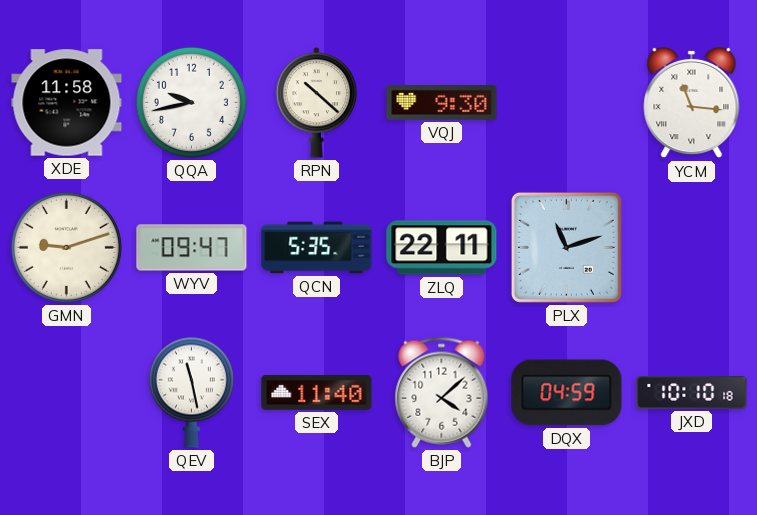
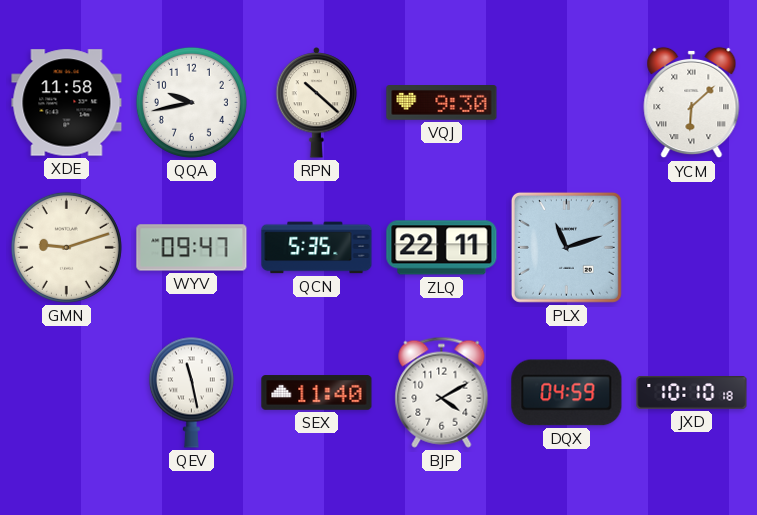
YCM: 11:16 -> 6:08
BJP: 4:08 -> 4:10
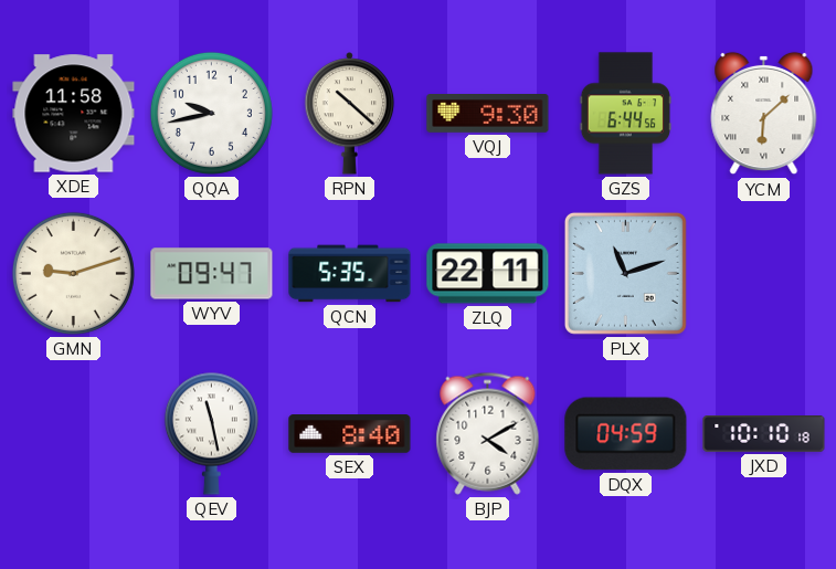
GZS: none -> 6:44
SEX: 11:40 -> 8:40
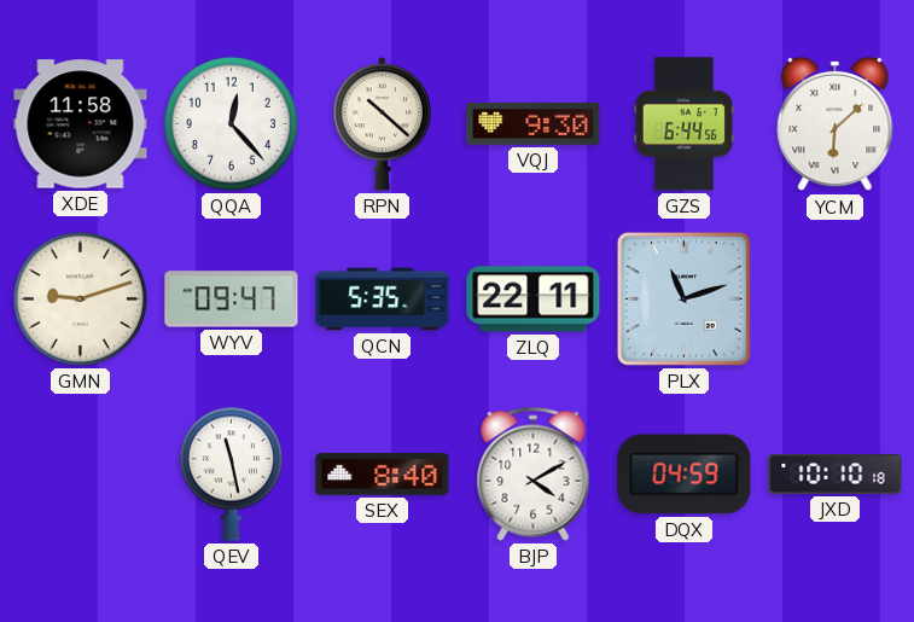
QQA: 9:43 -> 12:23
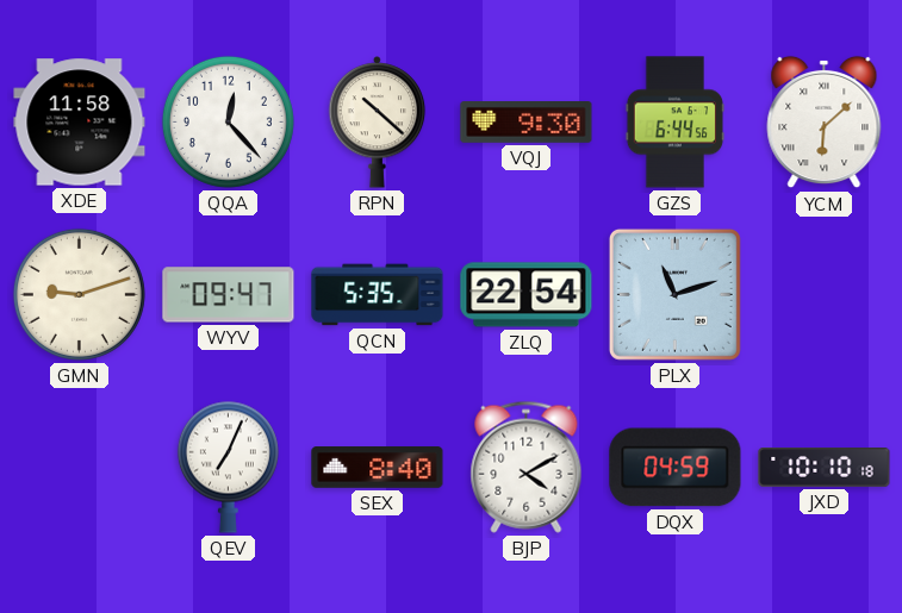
ZLQ: 22:11 -> 22:54
QEV: 11:28 -> 7:04
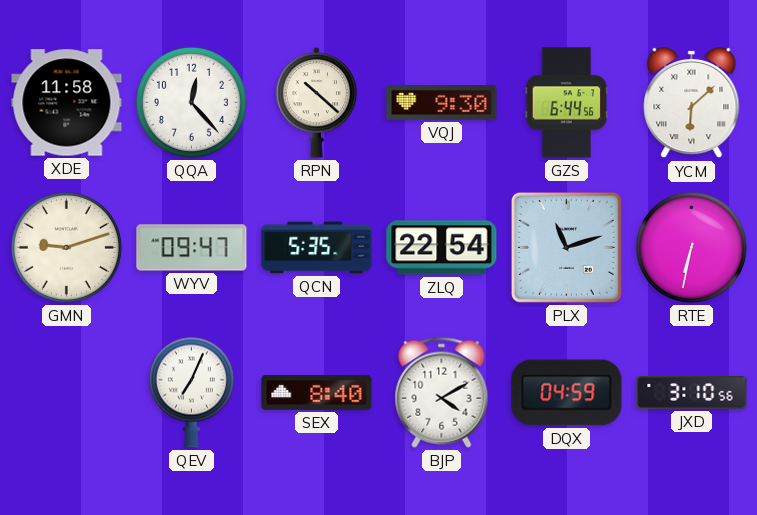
RTE: none -> 6:32
JXD: 10:10 -> 3:10
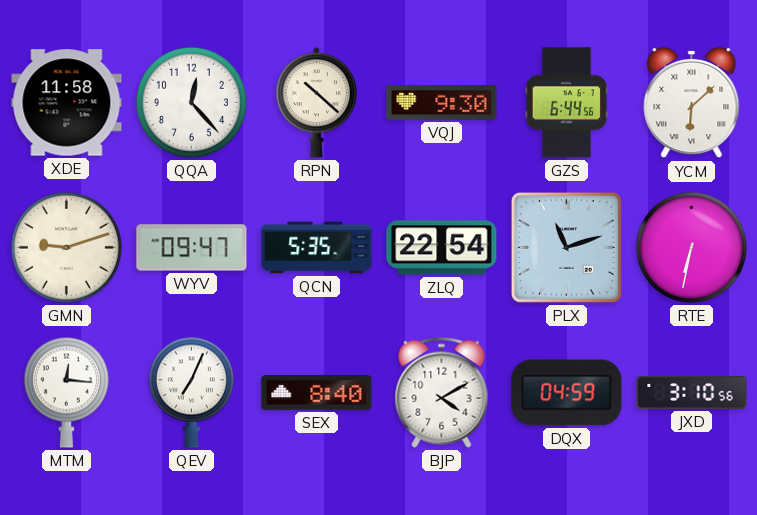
MTM: none -> 12:16
